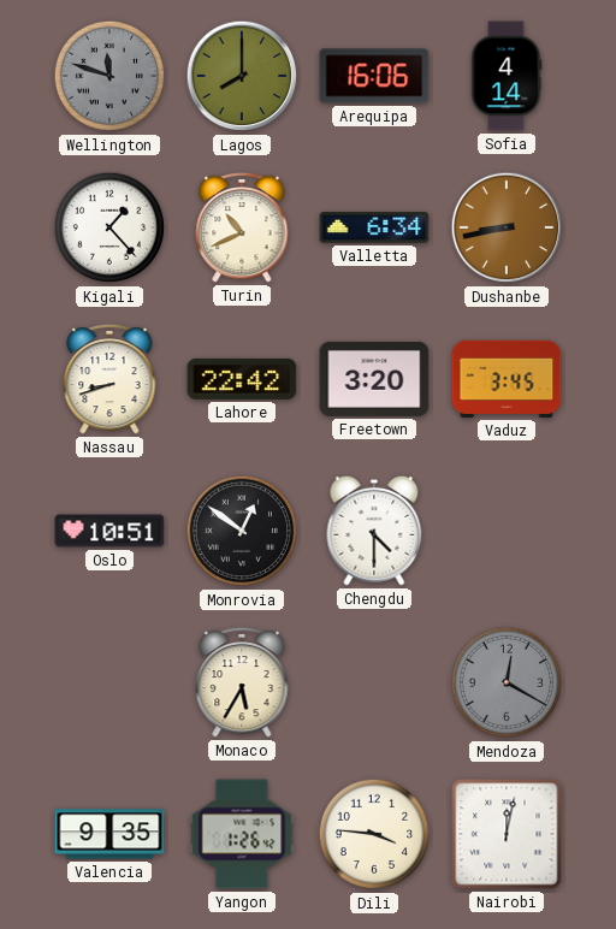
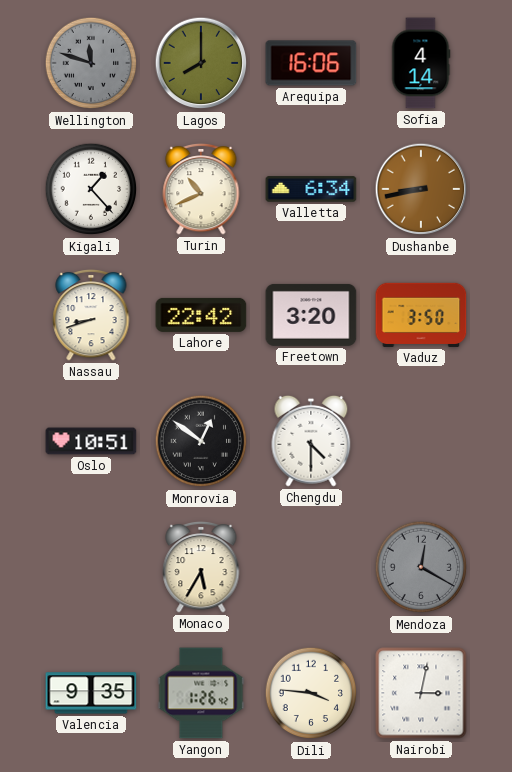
Vaduz: 3:45 -> 3:50
Nairobi: 12:02 -> 3:02
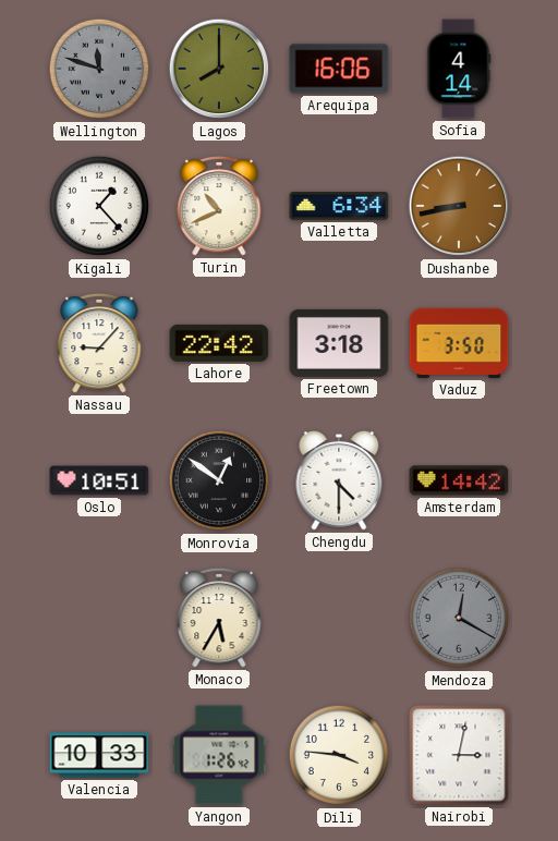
Nassau: 8:42 -> 9:07
Freetown: 3:20 -> 3:18
Amsterdam: none -> 14:42
Valencia: 9:35 -> 10:33
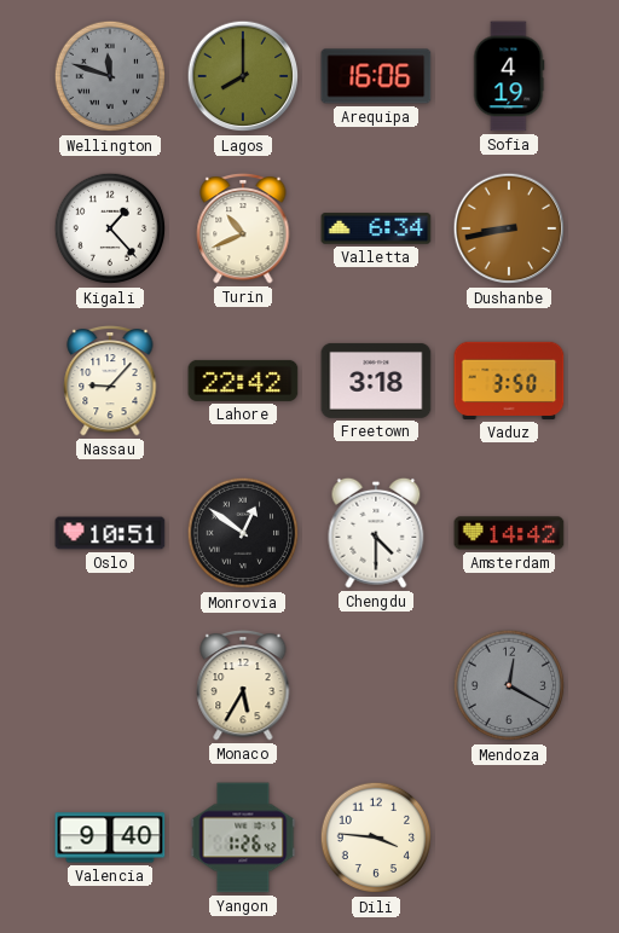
Sofia: 4:14 -> 4:19
Valencia: 10:33 -> 9:40
Nairobi: 3:02 -> none
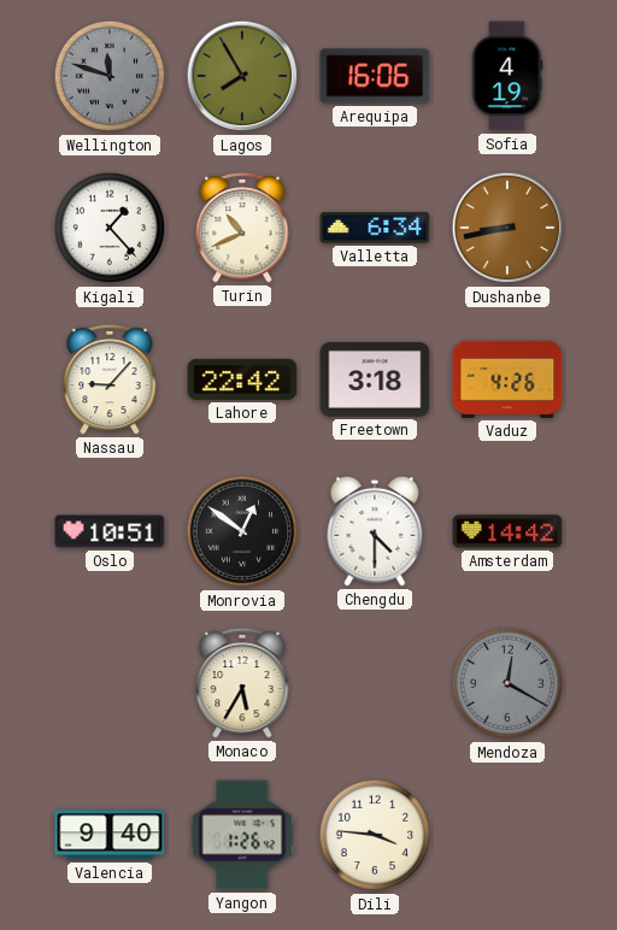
Lagos: 8:00 -> 7:55
Vaduz: 3:50 -> 4:26
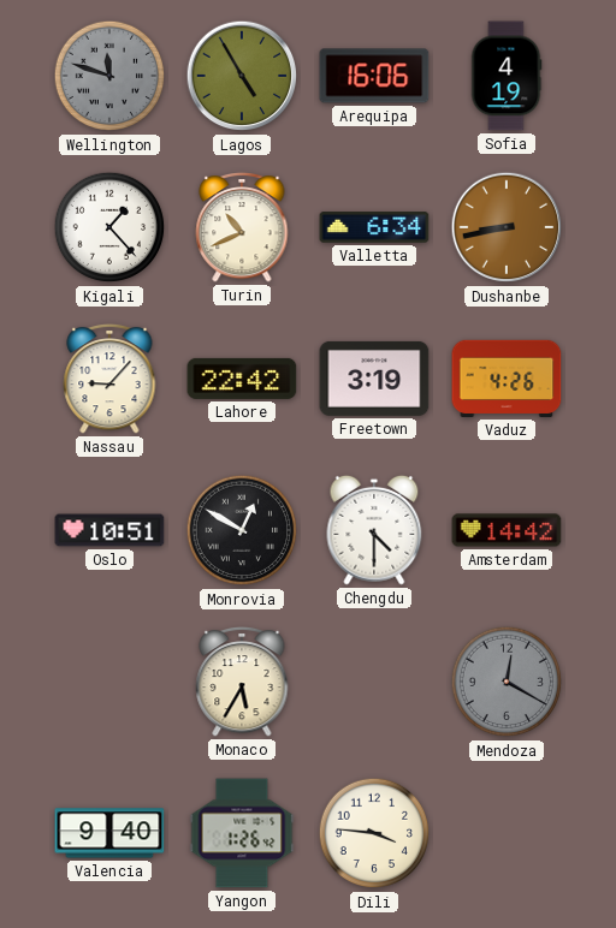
Lagos: 7:55 -> 4:55
Freetown: 3:18 -> 3:19
Monrovia: 12:51 -> 12:50
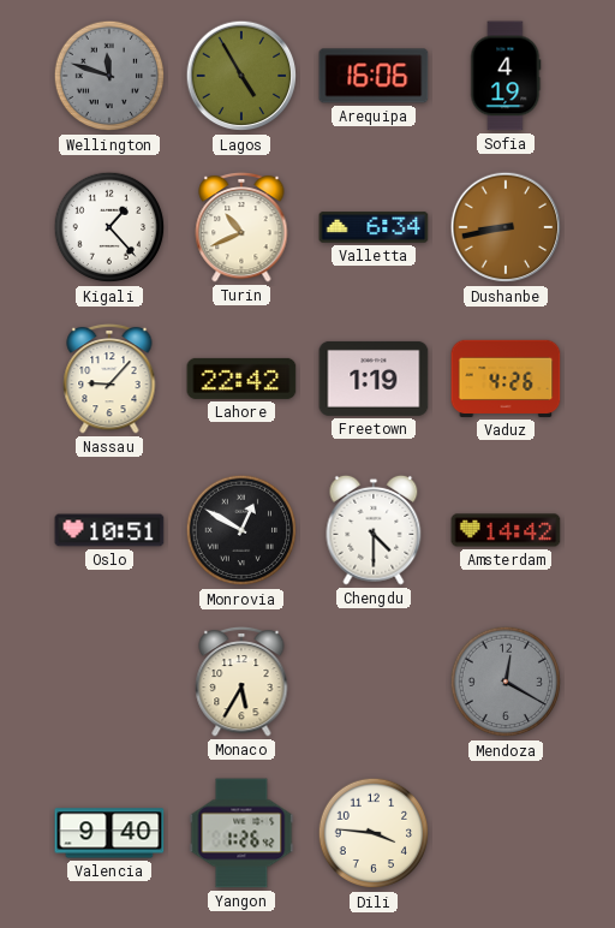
Freetown: 3:19 -> 1:19
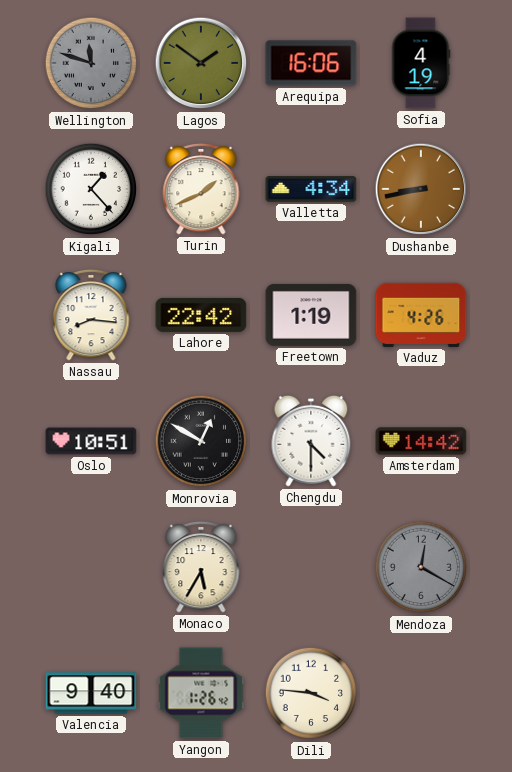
Lagos: 4:55 -> 1:51
Turin: 10:41 -> 1:41
Valletta: 6:34 -> 4:34
Nassau: 9:07 -> 8:16
